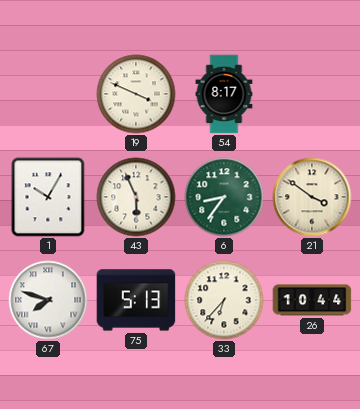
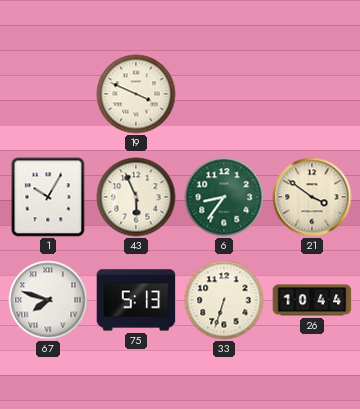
54: 8:17 -> none
33: 6:37 -> 6:33
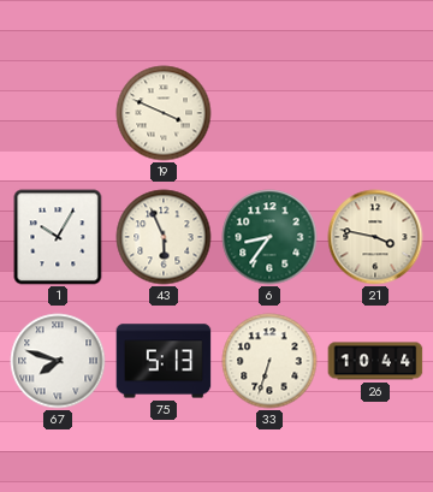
21: 3:51 -> 3:47
